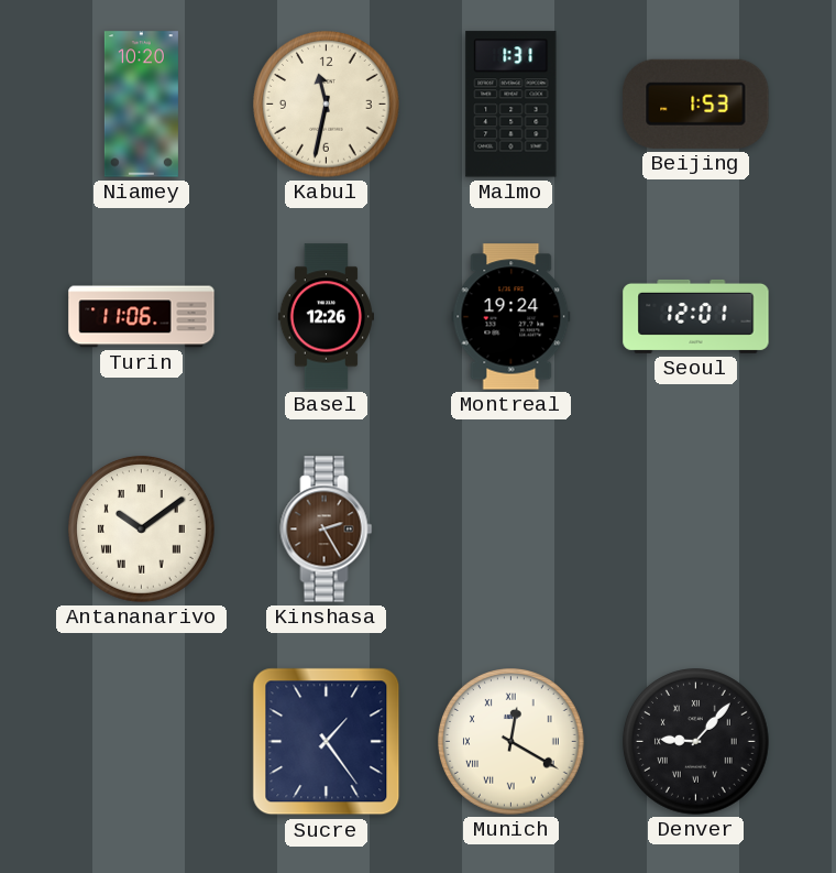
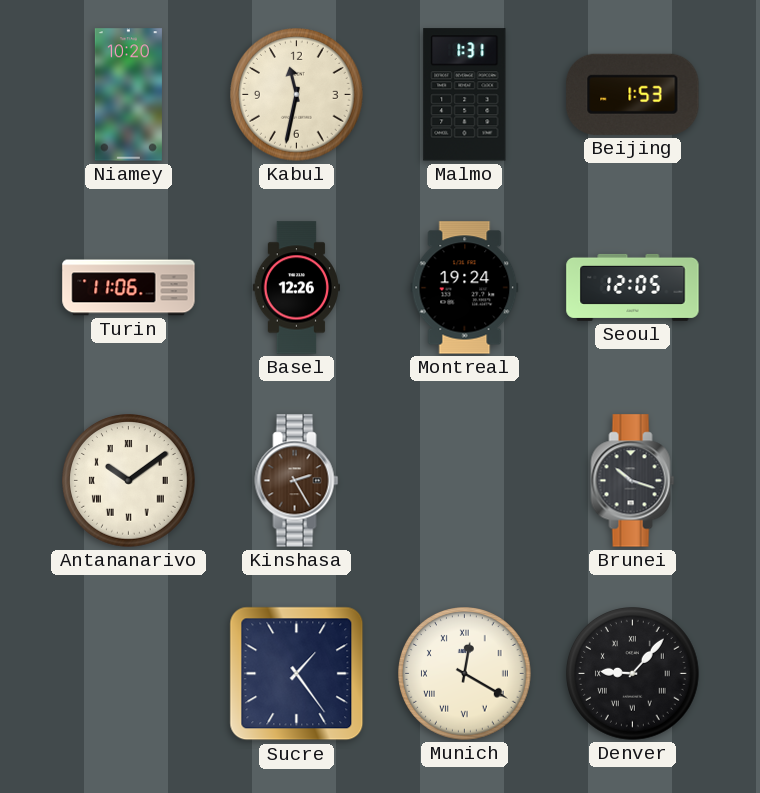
Seoul: 12:01 -> 12:05
Brunei: none -> 10:18
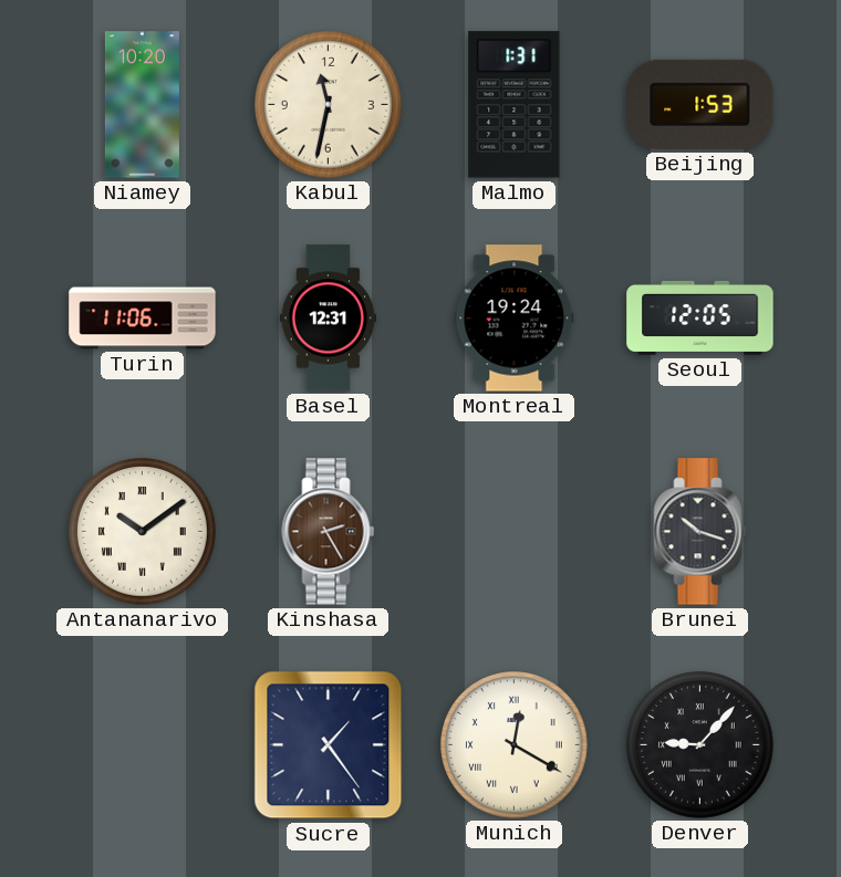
Basel: 12:26 -> 12:31
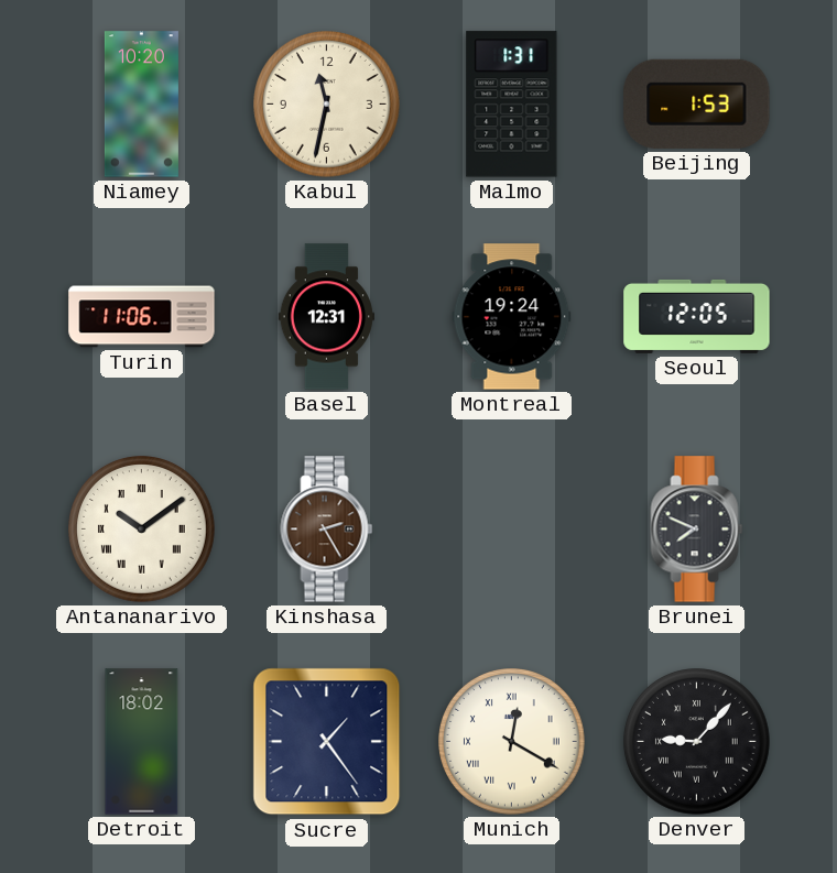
Brunei: 10:18 -> 7:49
Detroit: none -> 18:02
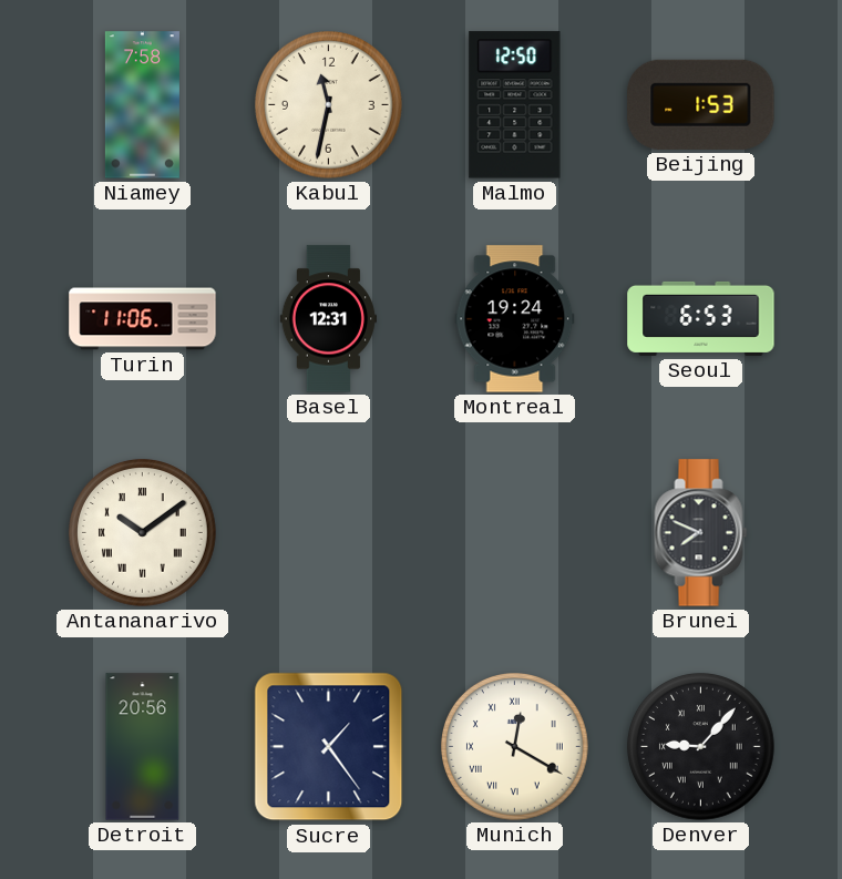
Niamey: 10:20 -> 7:58
Malmo: 1:31 -> 12:50
Seoul: 12:05 -> 6:53
Kinshasa: 2:25 -> none
Detroit: 18:02 -> 20:56
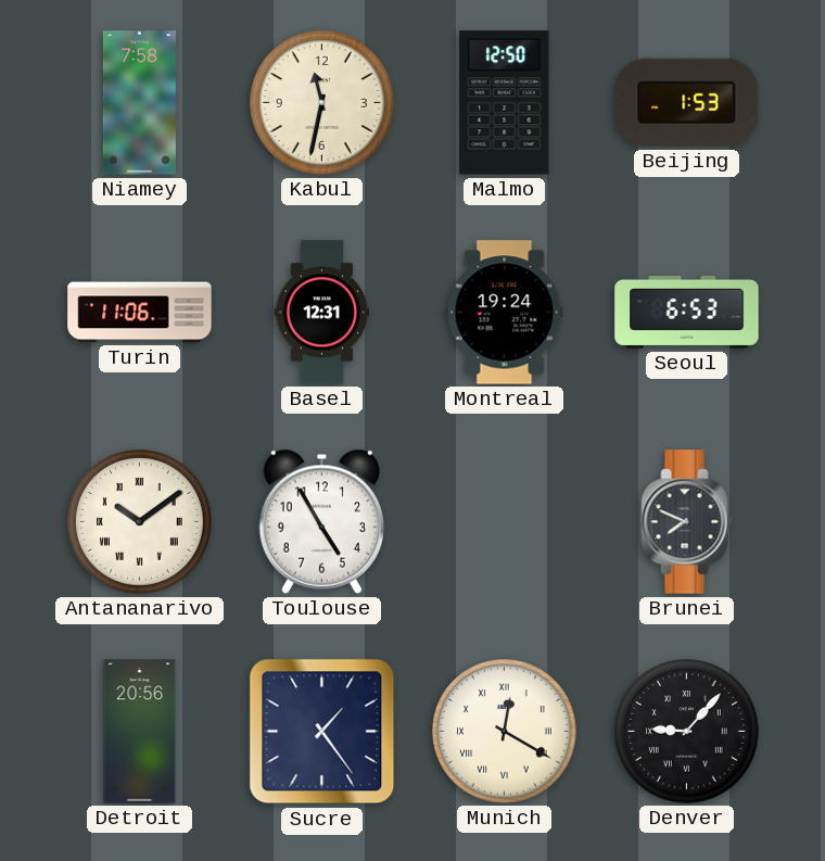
Toulouse: none -> 4:55
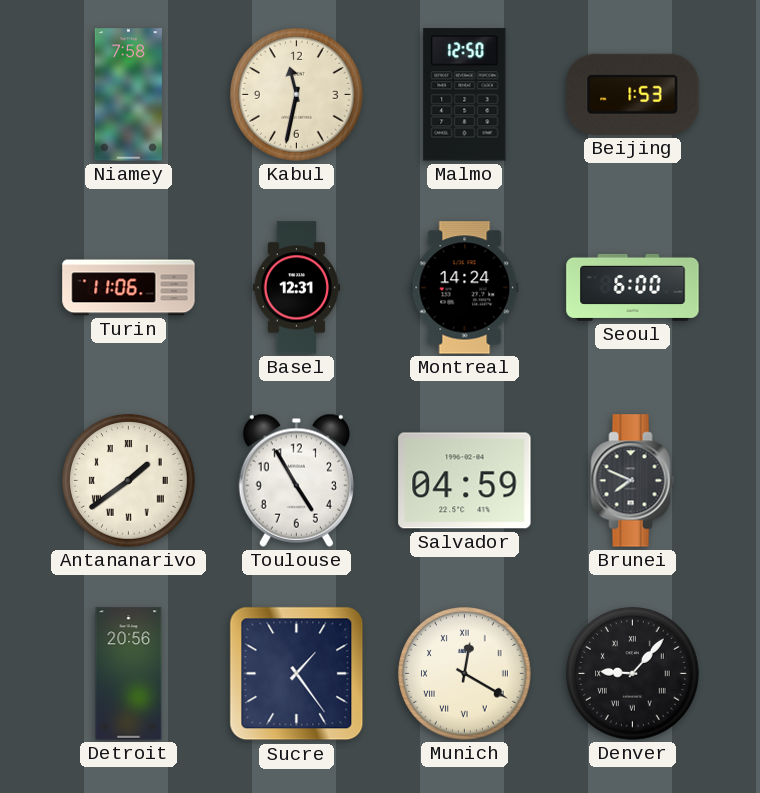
Montreal: 19:24 -> 14:24
Seoul: 6:53 -> 6:00
Antananarivo: 10:09 -> 1:39
Salvador: none -> 04:59
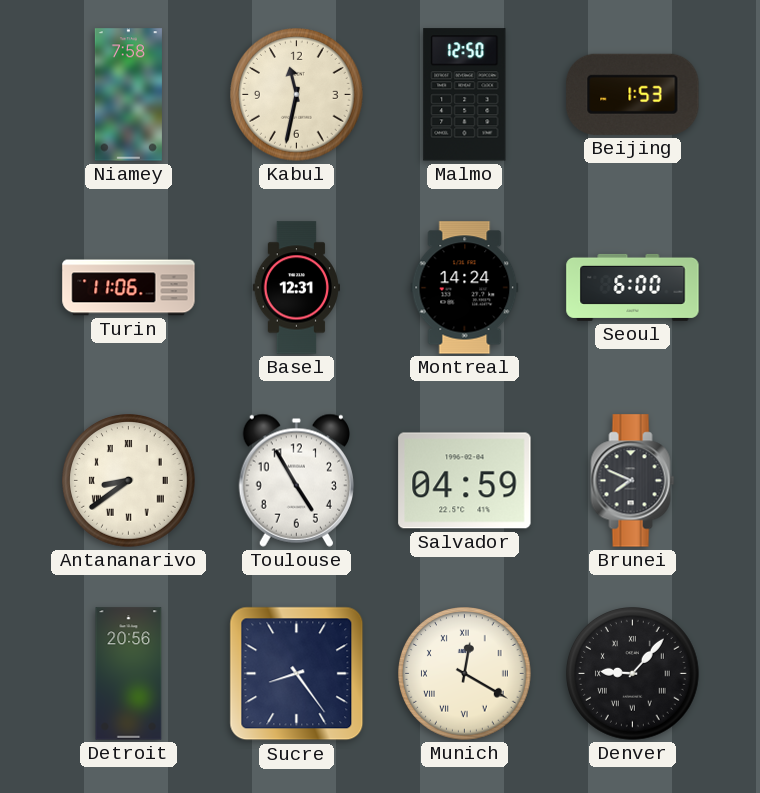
Antananarivo: 1:39 -> 8:39
Sucre: 1:24 -> 8:24
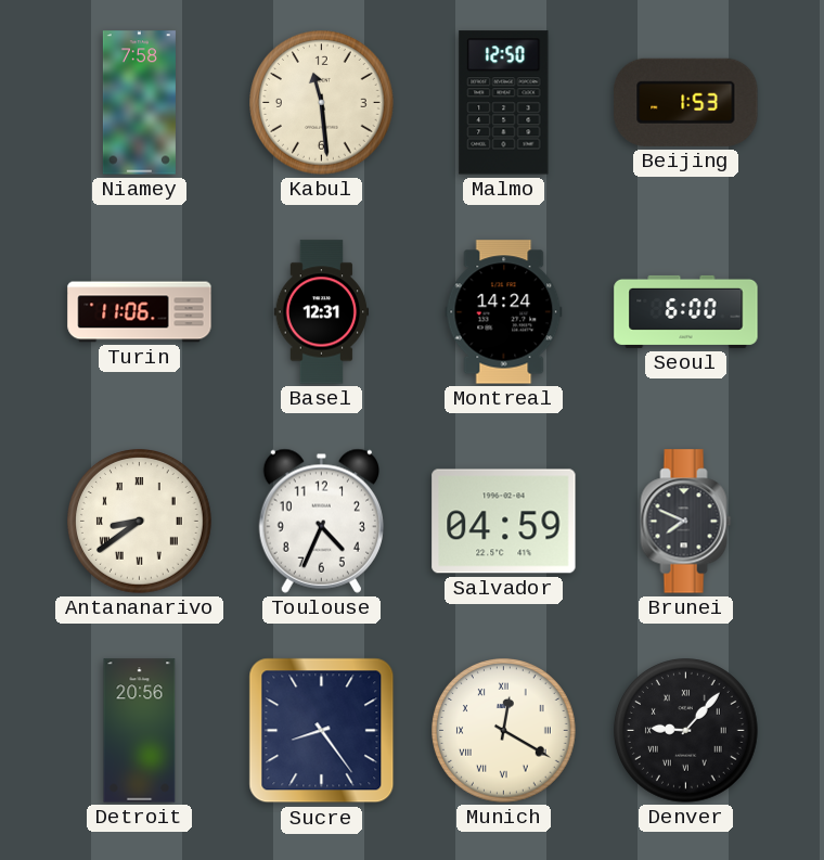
Kabul: 11:32 -> 11:29
Toulouse: 4:55 -> 4:34
